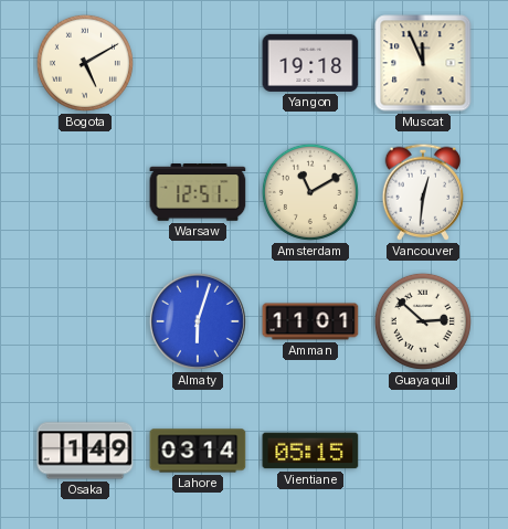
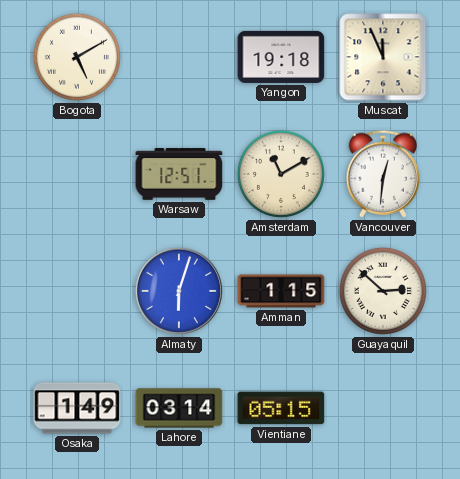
Amman: 11:01 -> 1:15
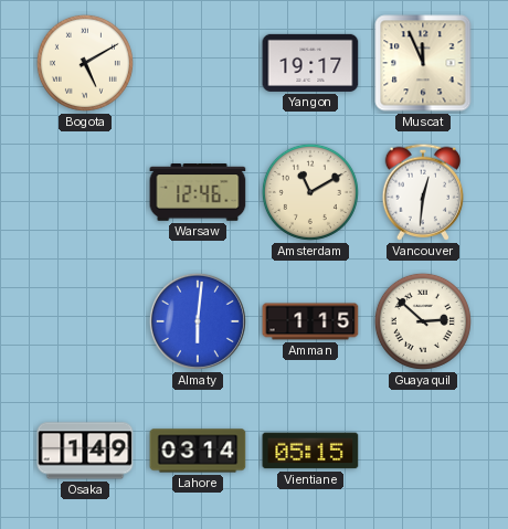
Yangon: 19:18 -> 19:17
Warsaw: 12:51 -> 12:46
Almaty: 6:03 -> 6:01
